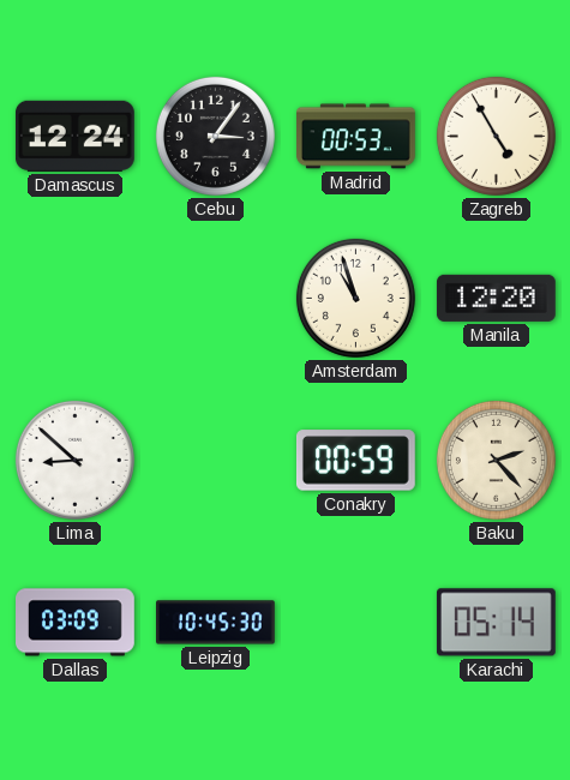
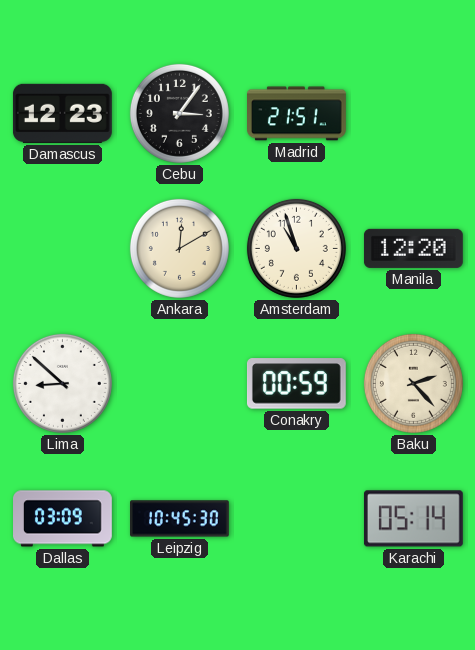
Damascus: 12:24 -> 12:23
Madrid: 00:53 -> 21:51
Zagreb: 4:55 -> none
Ankara: none -> 12:10
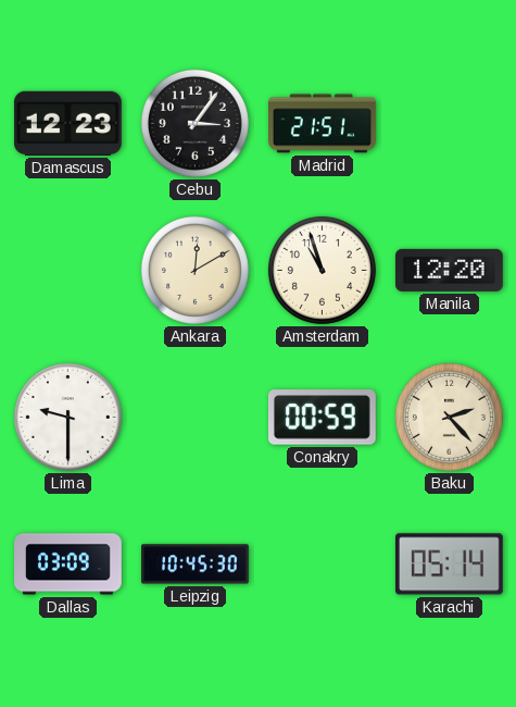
Lima: 8:52 -> 9:30
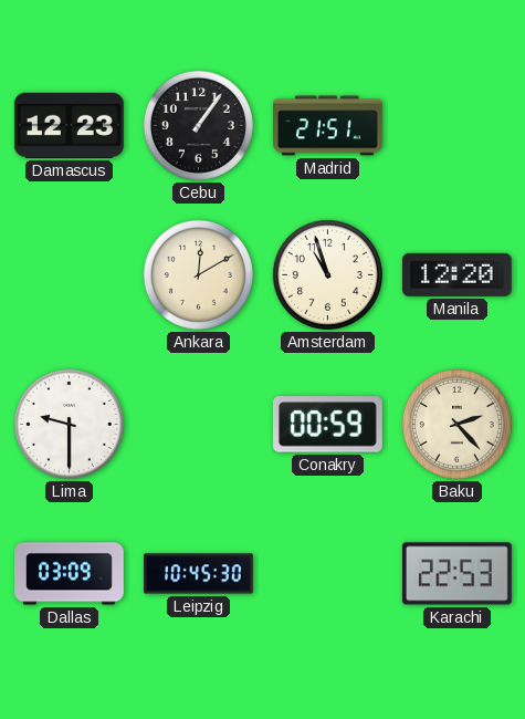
Cebu: 3:06 -> 1:06
Karachi: 05:14 -> 22:53
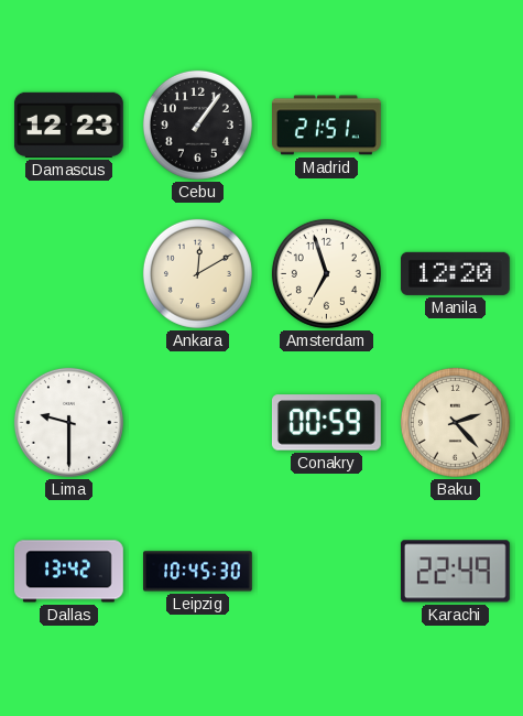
Amsterdam: 10:57 -> 6:57
Dallas: 03:09 -> 13:42
Karachi: 22:53 -> 22:49
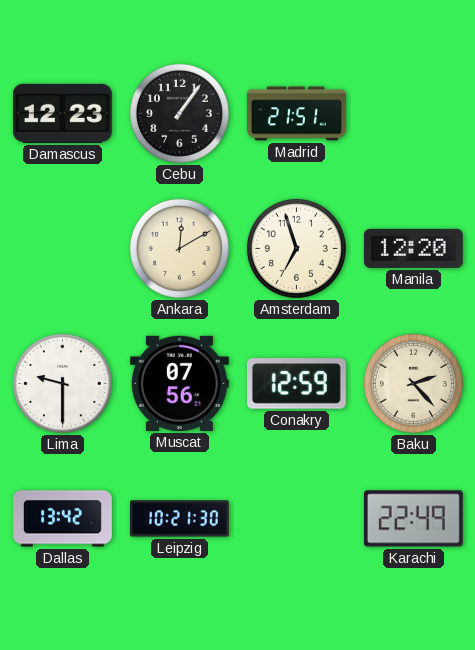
Muscat: none -> 07:56
Conakry: 00:59 -> 12:59
Leipzig: 10:45 -> 10:21
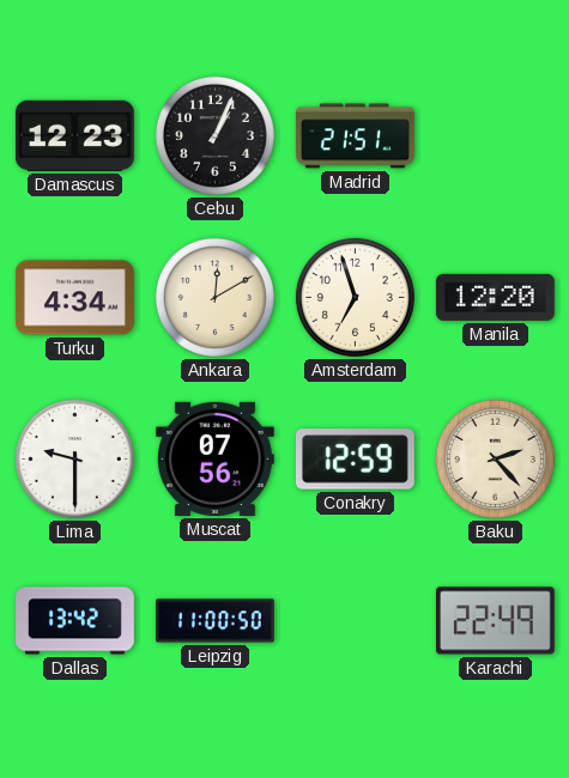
Cebu: 1:06 -> 1:04
Turku: none -> 4:34
Leipzig: 10:21 -> 11:00
